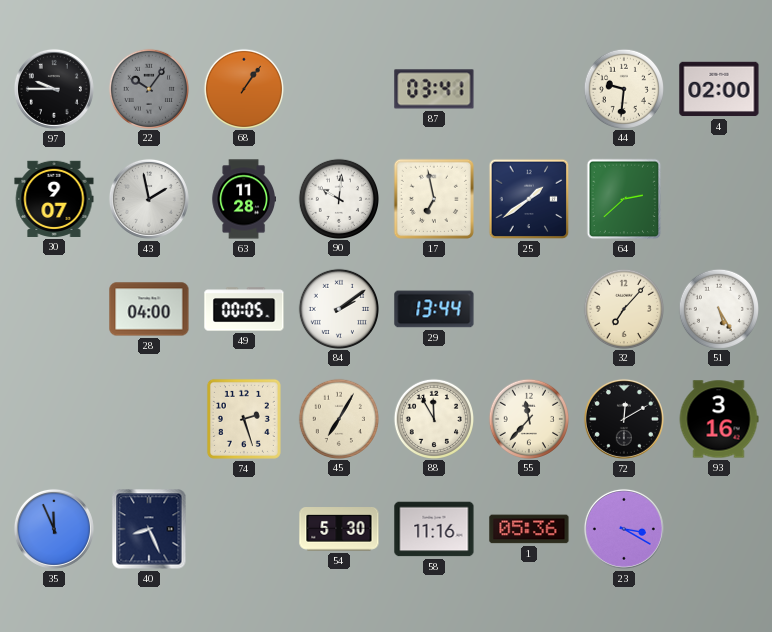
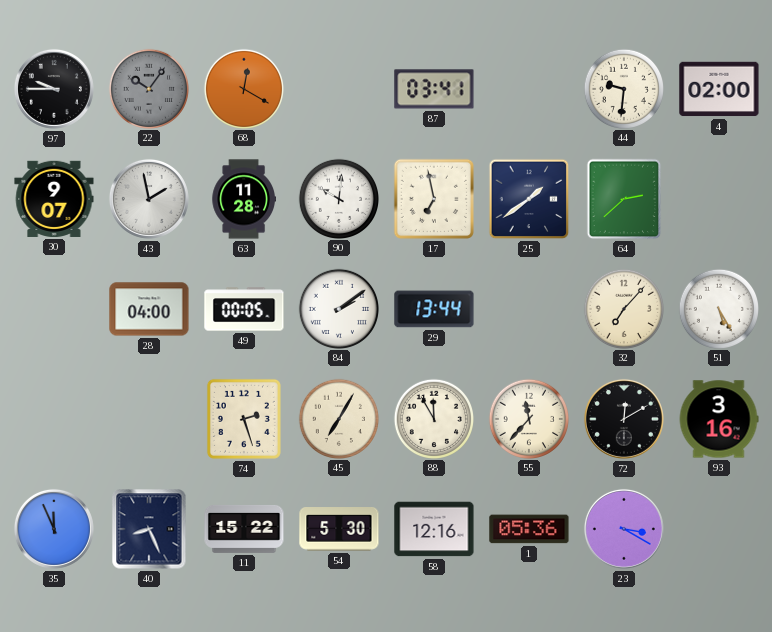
68: 1:06 -> 12:20
11: none -> 15:22
58: 11:16 -> 12:16
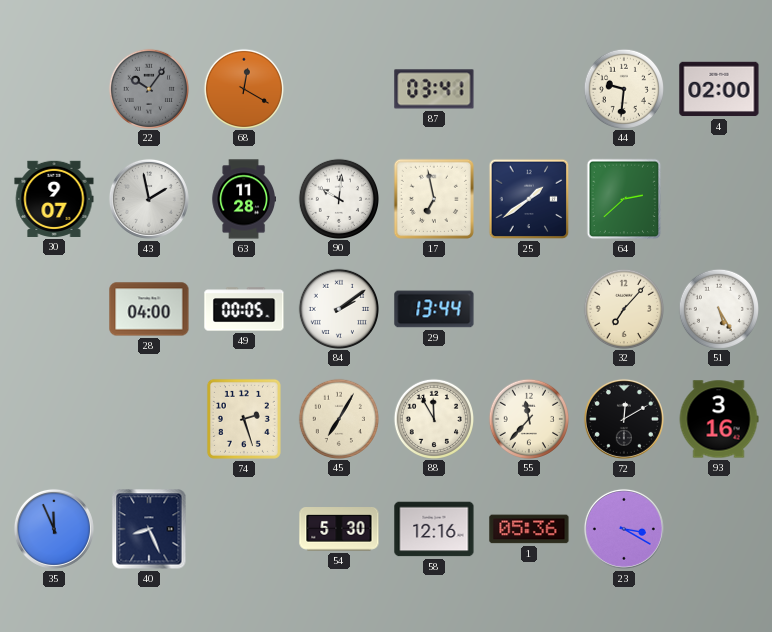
97: 9:45 -> none
11: 15:22 -> none
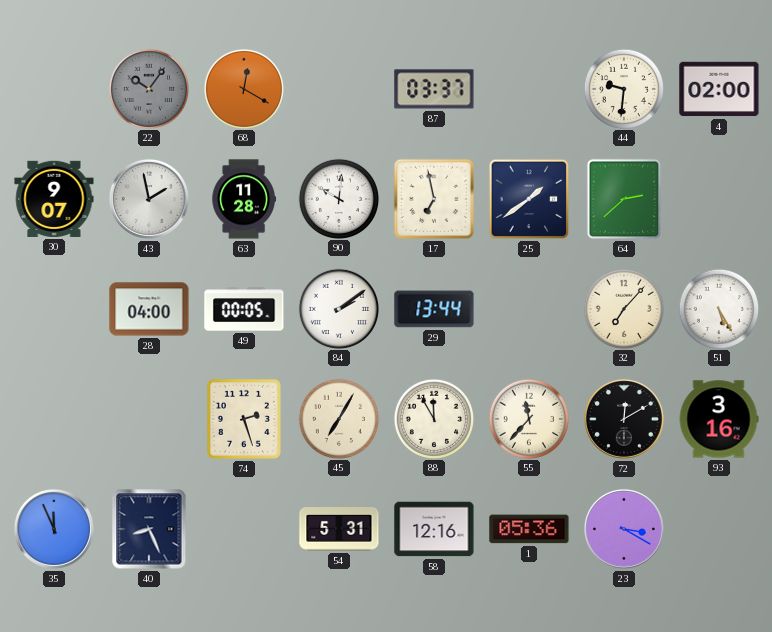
87: 03:41 -> 03:37
54: 5:30 -> 5:31
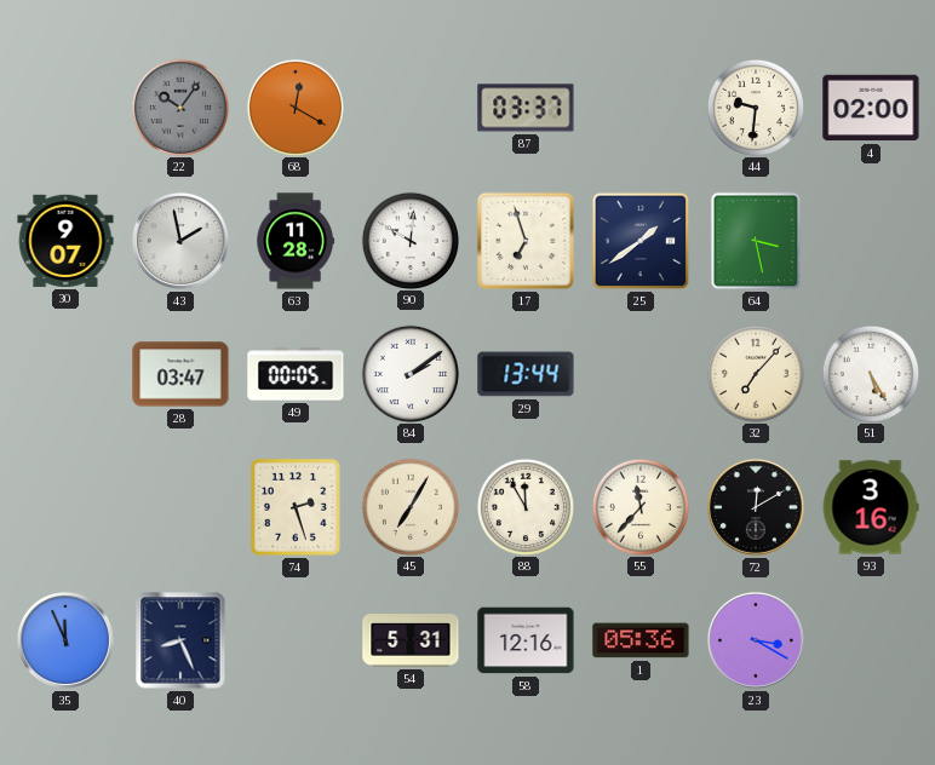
17: 6:58 -> 6:57
64: 2:38 -> 3:28
28: 04:00 -> 03:47
